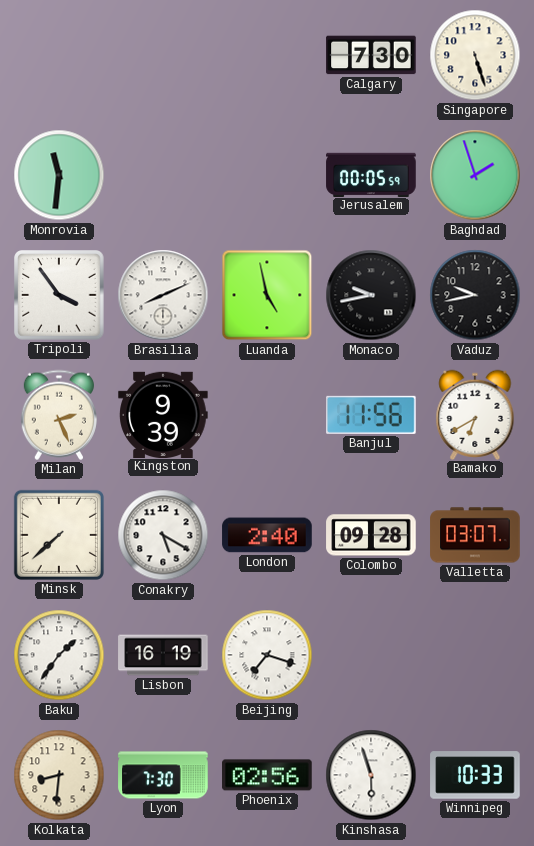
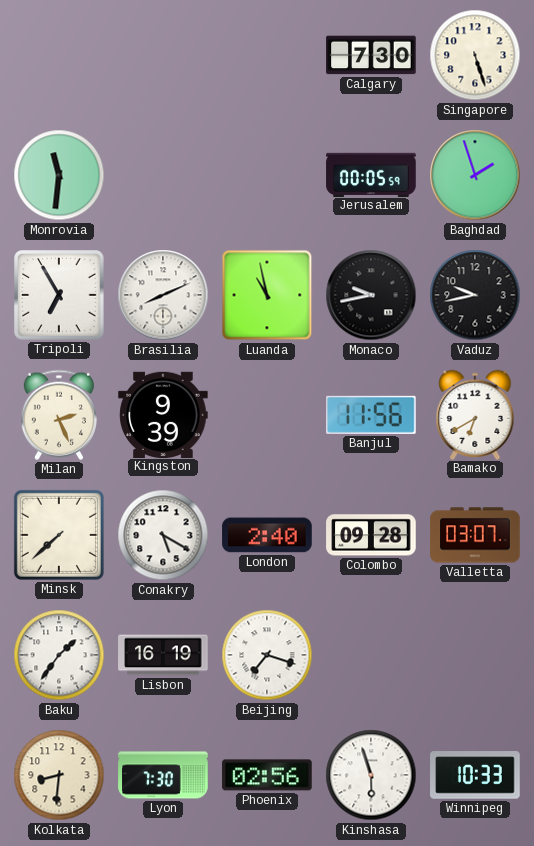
Tripoli: 3:54 -> 6:55
Luanda: 4:58 -> 10:58
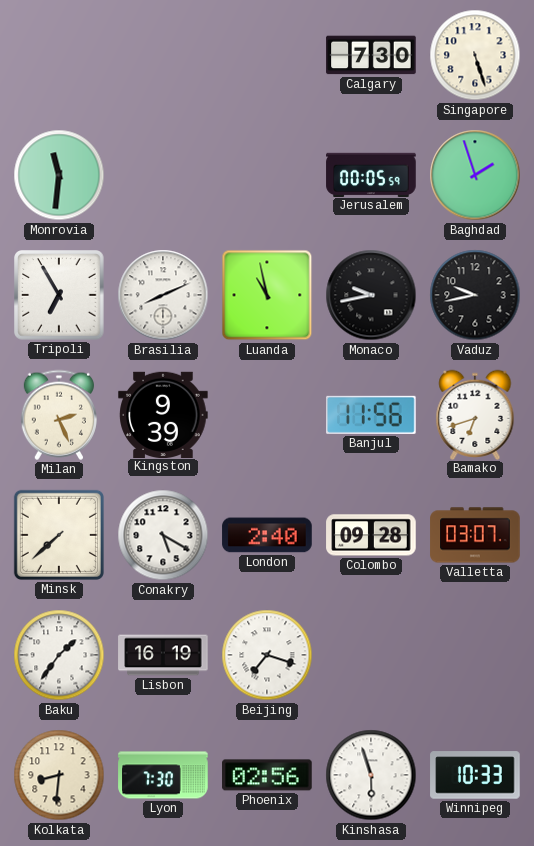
Bamako: 6:40 -> 6:42
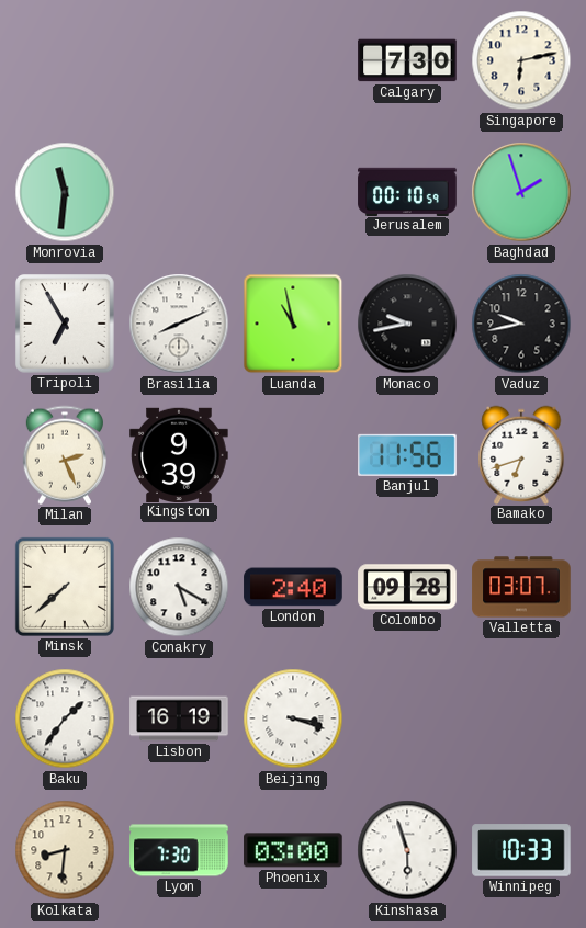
Singapore: 5:27 -> 6:13
Jerusalem: 00:05 -> 00:10
Beijing: 7:18 -> 3:18
Phoenix: 02:56 -> 03:00
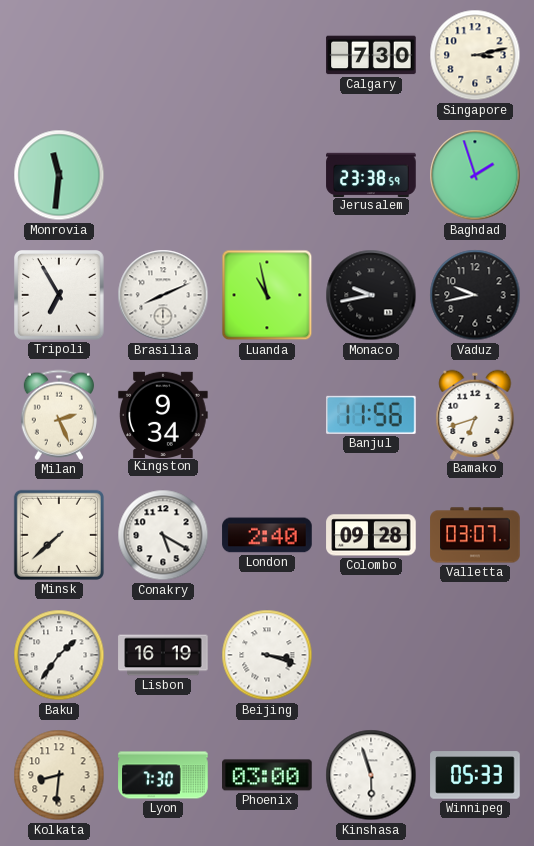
Singapore: 6:13 -> 3:13
Jerusalem: 00:10 -> 23:38
Kingston: 9:39 -> 9:34
Winnipeg: 10:33 -> 05:33
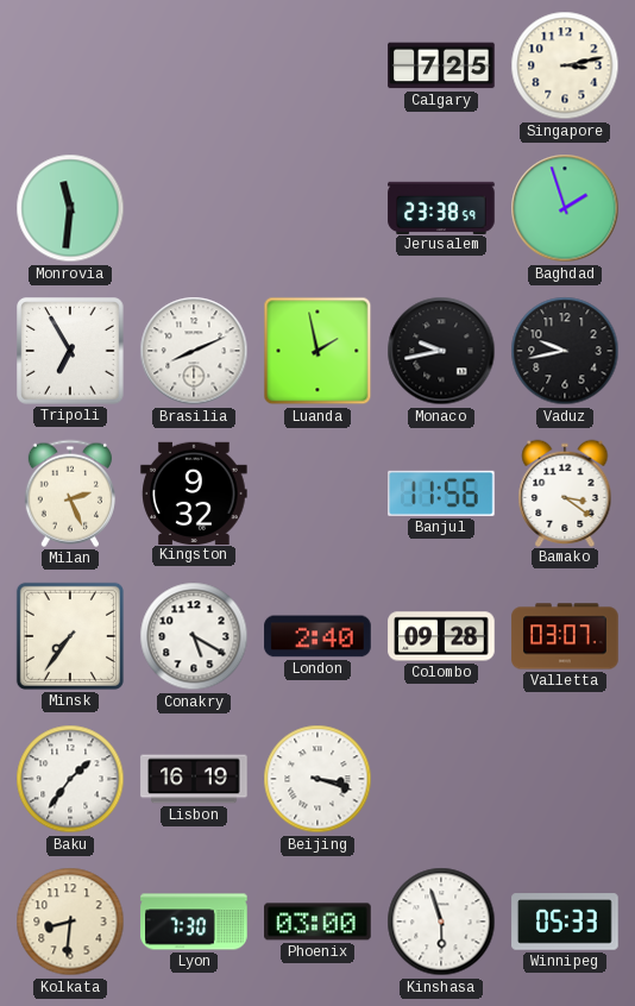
Calgary: 7:30 -> 7:25
Luanda: 10:58 -> 1:58
Kingston: 9:34 -> 9:32
Bamako: 6:42 -> 3:21
Minsk: 7:38 -> 7:36
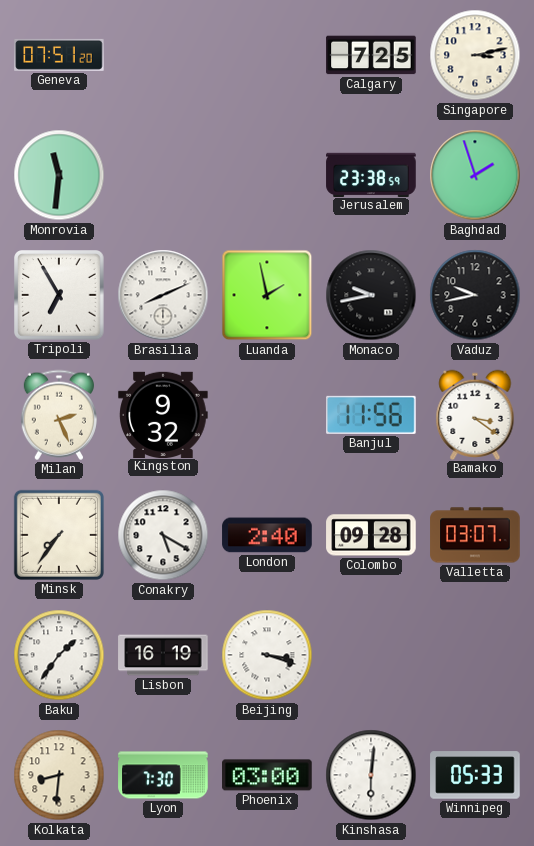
Geneva: none -> 07:51
Kinshasa: 5:57 -> 6:01
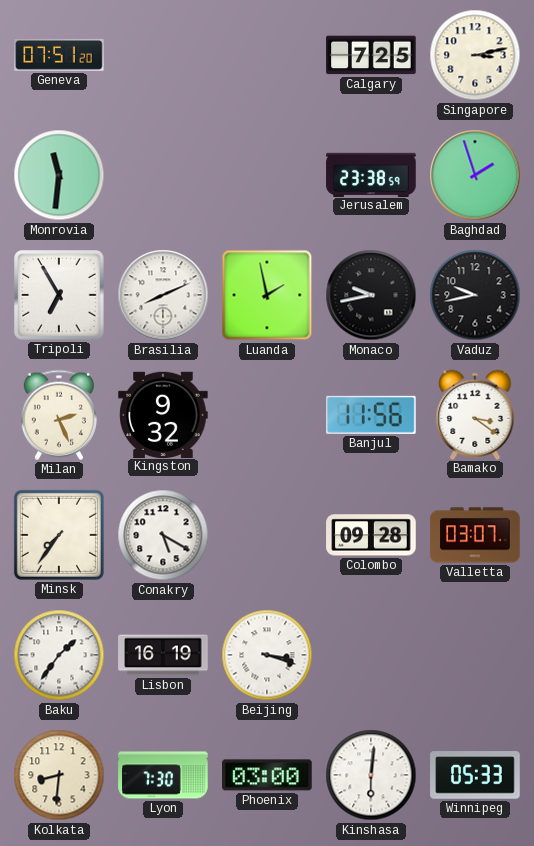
London: 2:40 -> none
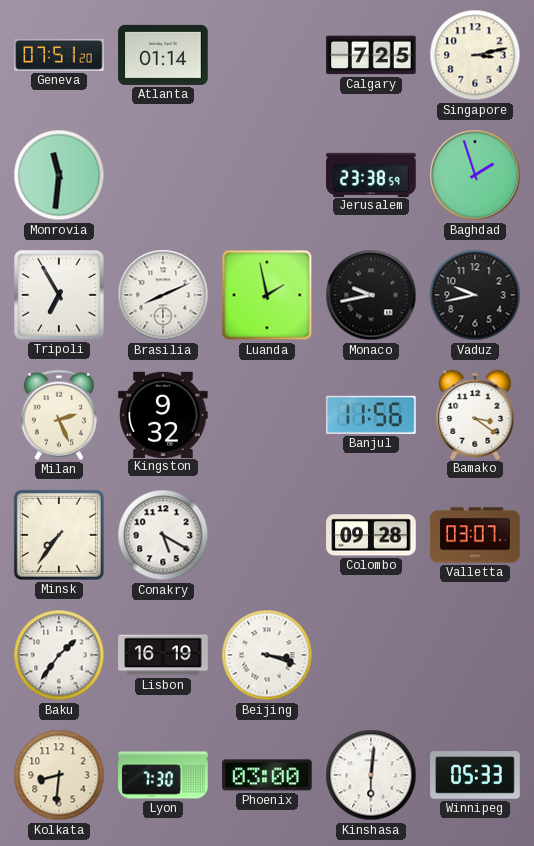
Atlanta: none -> 01:14
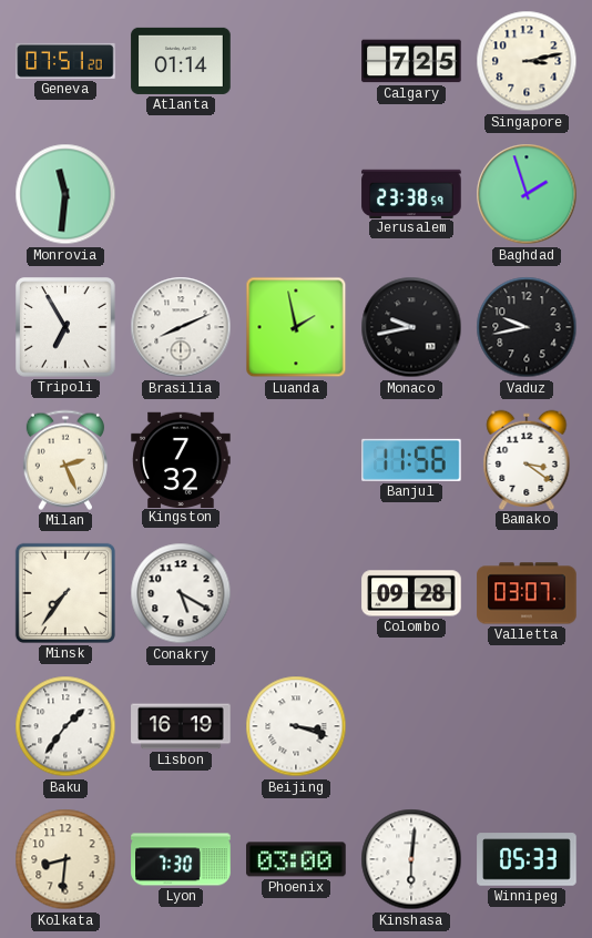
Kingston: 9:32 -> 7:32
